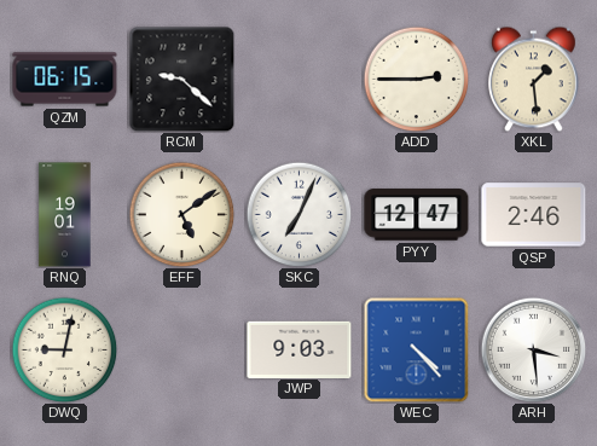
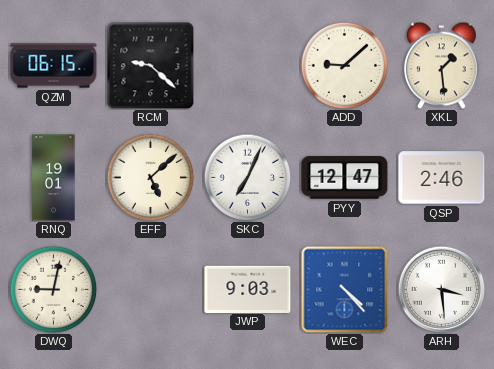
ADD: 2:45 -> 9:08
EFF: 5:09 -> 5:08
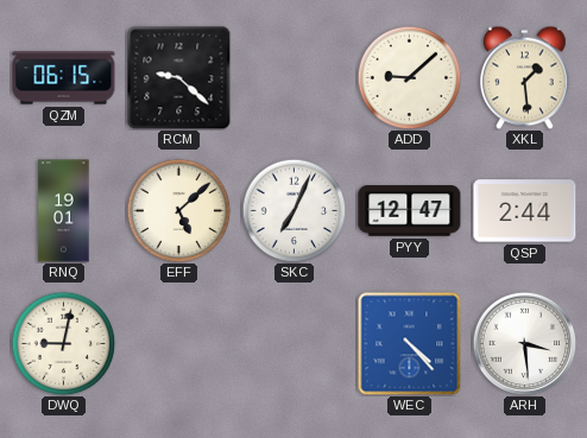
QSP: 2:46 -> 2:44
JWP: 9:03 -> none
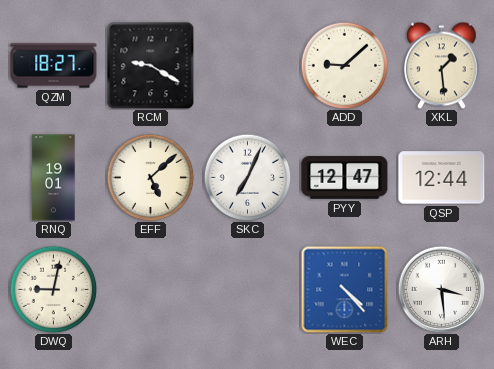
QZM: 06:15 -> 18:27
RCM: 9:22 -> 9:20
QSP: 2:44 -> 12:44
